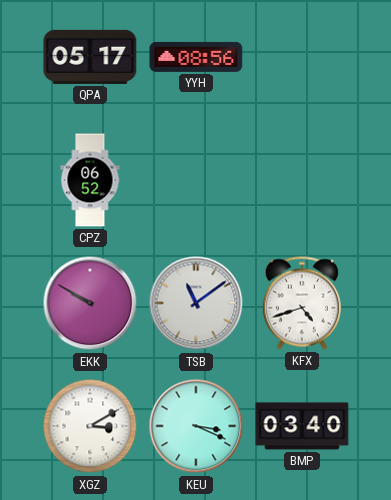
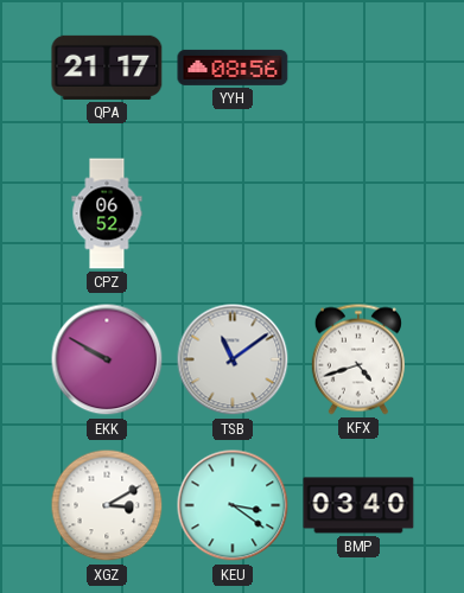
QPA: 05:17 -> 21:17
KEU: 3:19 -> 3:21
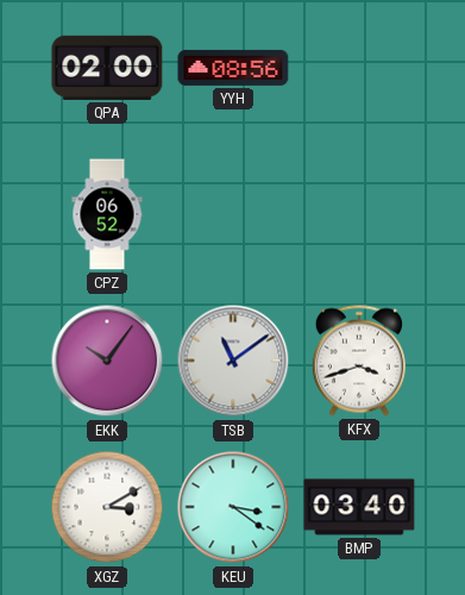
QPA: 21:17 -> 02:00
EKK: 9:50 -> 10:06
KFX: 4:42 -> 3:42
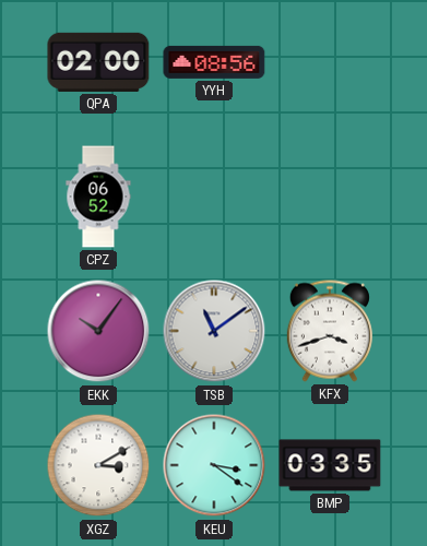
BMP: 03:40 -> 03:35
